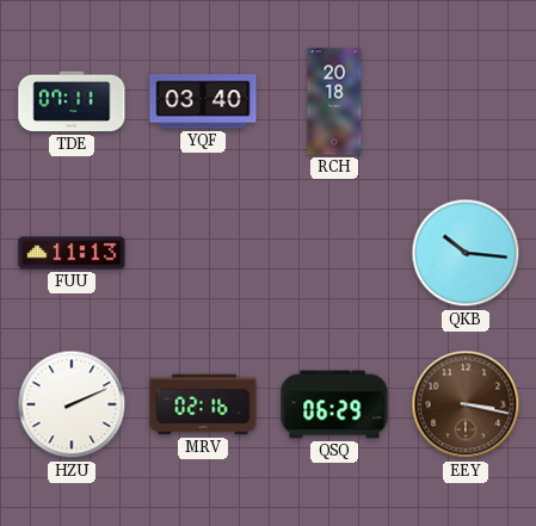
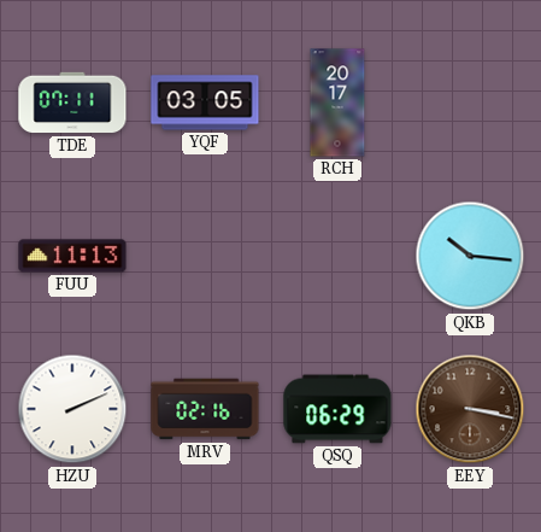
YQF: 03:40 -> 03:05
RCH: 20:18 -> 20:17
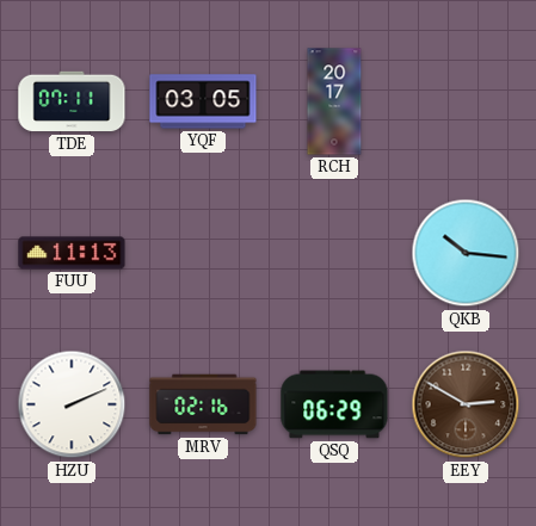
EEY: 3:17 -> 2:50
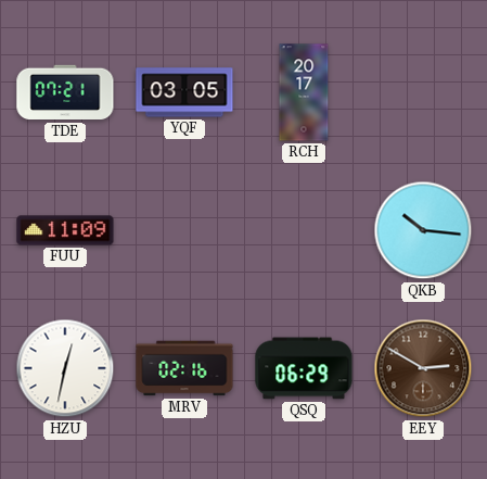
TDE: 07:11 -> 07:21
FUU: 11:13 -> 11:09
HZU: 2:11 -> 12:32
